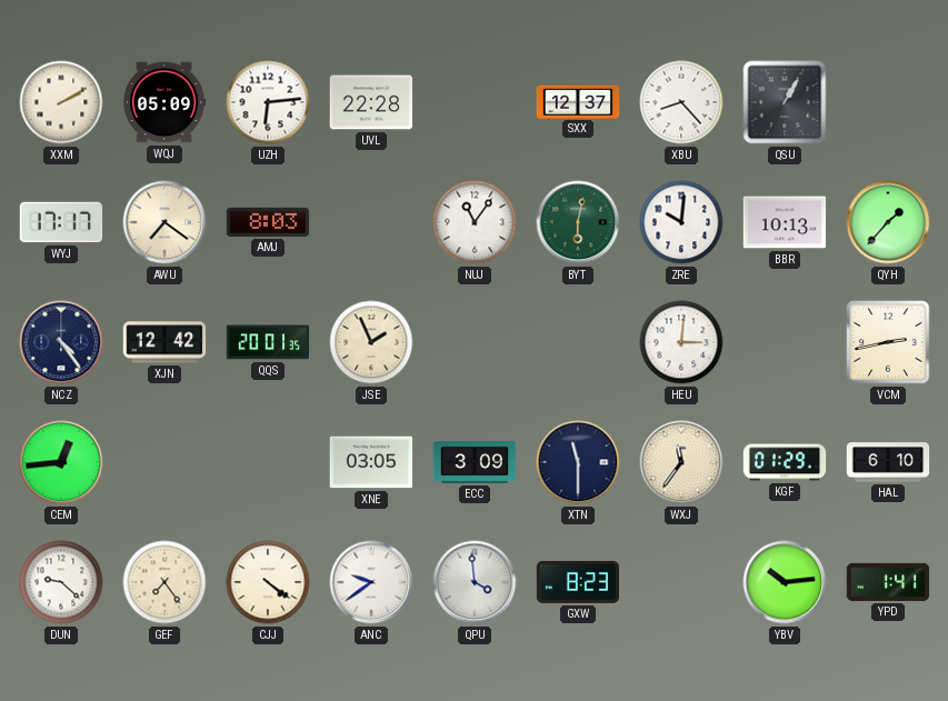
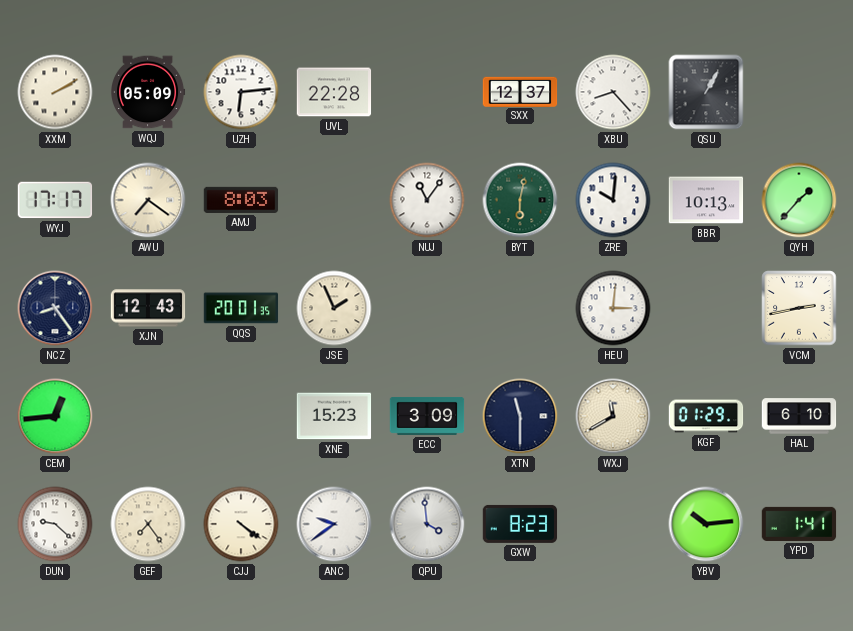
NCZ: 4:24 -> 8:24
XJN: 12:42 -> 12:43
XNE: 03:05 -> 15:23
WXJ: 11:36 -> 11:40
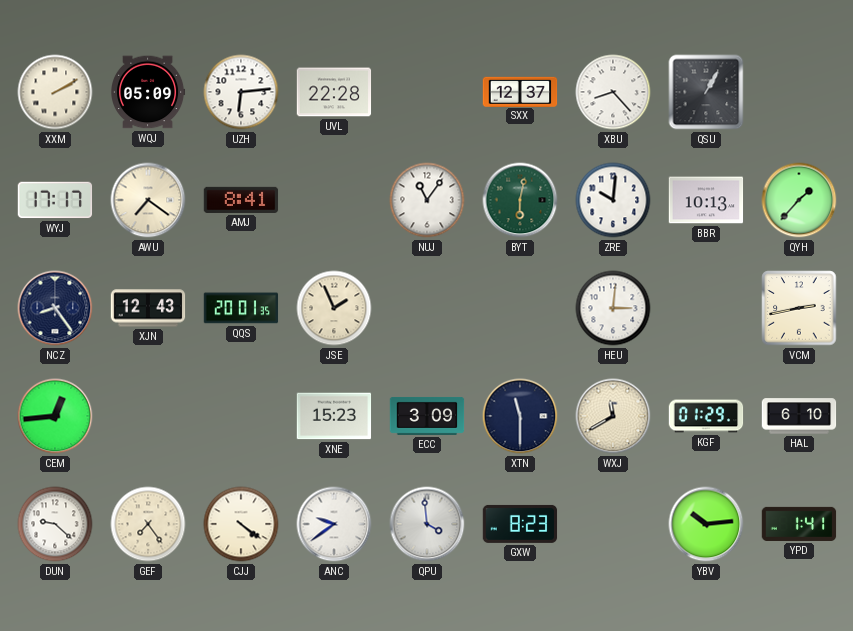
AMJ: 8:03 -> 8:41
